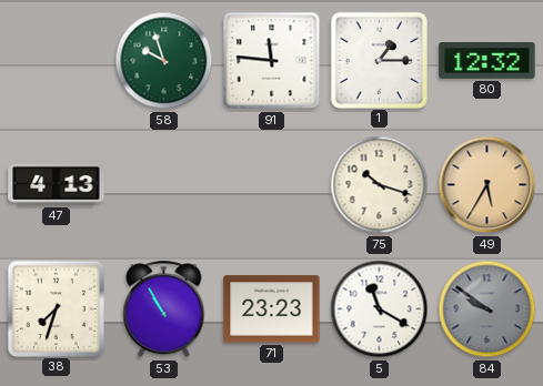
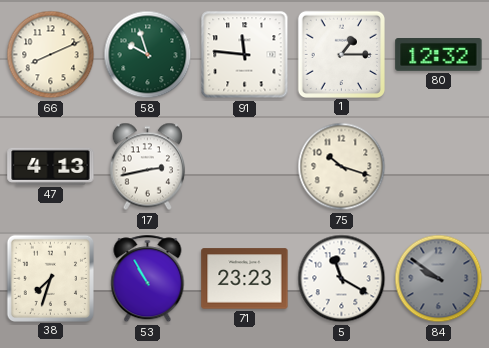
66: none -> 8:11
17: none -> 2:43
49: 5:35 -> none
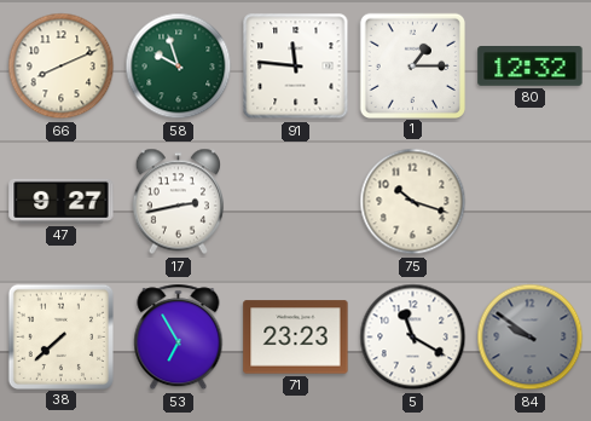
47: 4:13 -> 9:27
38: 7:33 -> 7:38
53: 10:55 -> 6:55
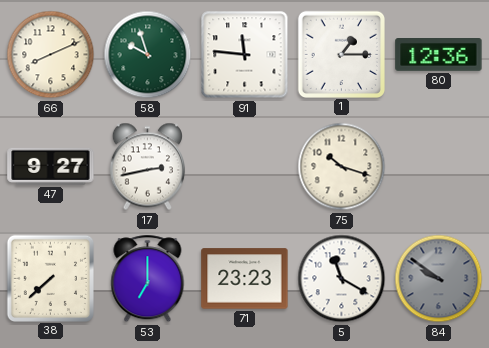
80: 12:32 -> 12:36
53: 6:55 -> 7:00
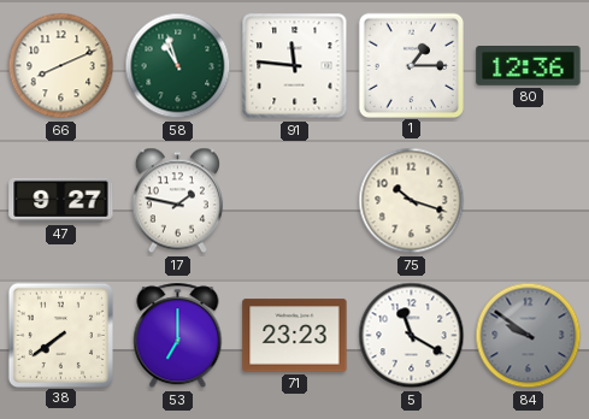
58: 9:57 -> 10:57
17: 2:43 -> 1:47
38: 7:38 -> 7:39
